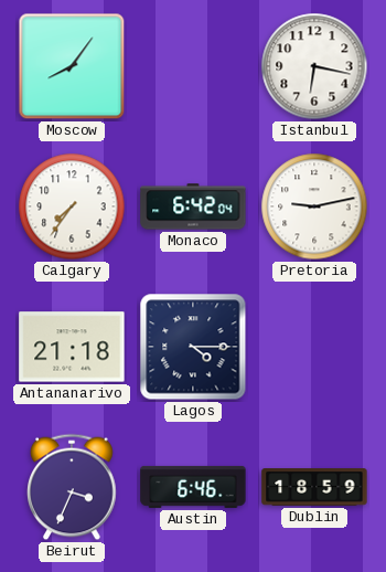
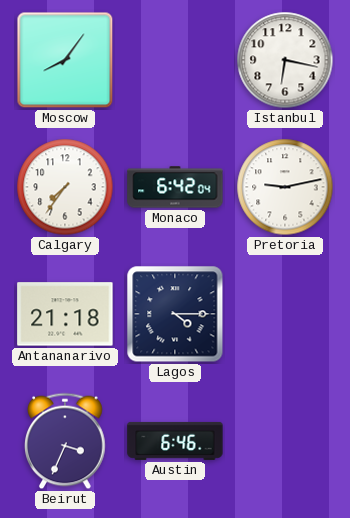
Dublin: 18:59 -> none
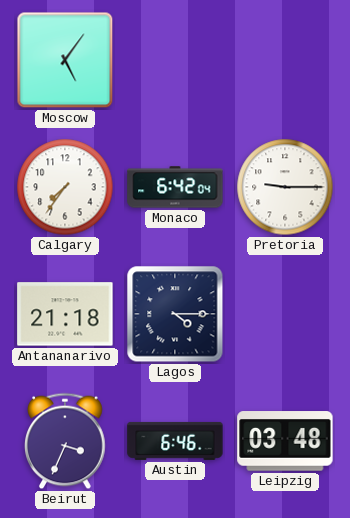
Moscow: 8:06 -> 5:06
Istanbul: 6:17 -> none
Pretoria: 9:13 -> 9:15
Leipzig: none -> 03:48
